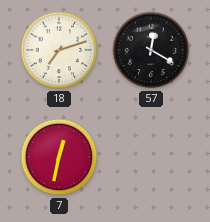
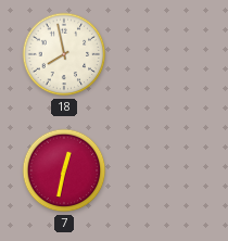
18: 7:12 -> 7:58
57: 12:20 -> none
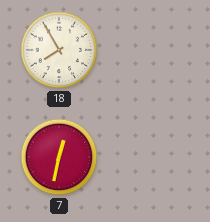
18: 7:58 -> 7:55
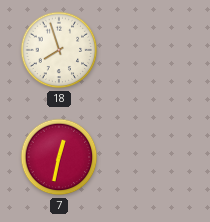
18: 7:55 -> 7:57
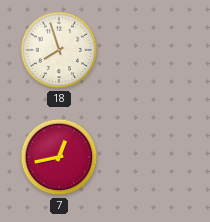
7: 12:32 -> 12:43
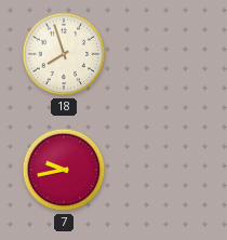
7: 12:43 -> 9:43
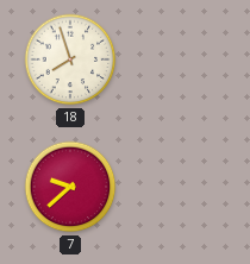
7: 9:43 -> 9:38
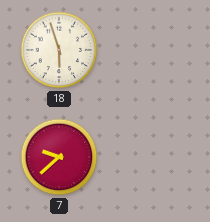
18: 7:57 -> 5:57
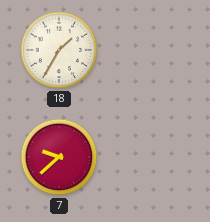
18: 5:57 -> 1:35
